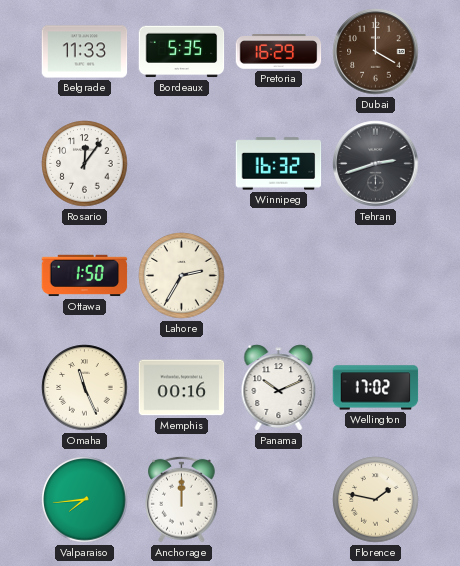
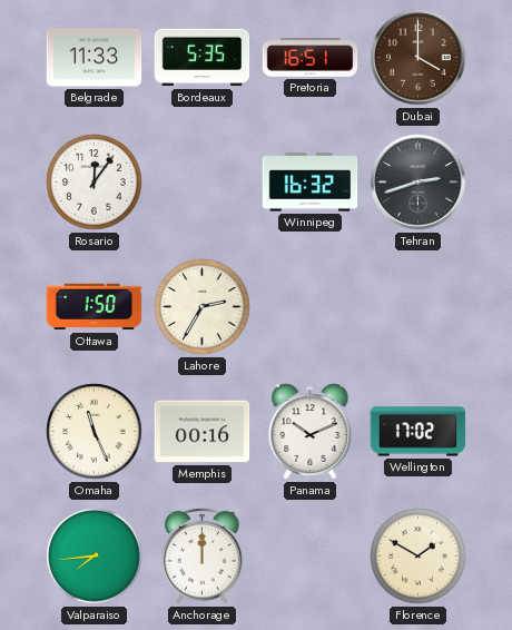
Pretoria: 16:29 -> 16:51
Florence: 1:47 -> 1:50
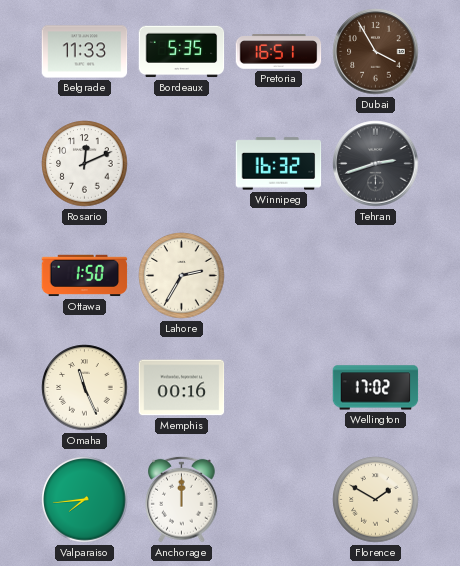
Dubai: 4:00 -> 3:55
Rosario: 12:06 -> 12:11
Panama: 10:11 -> none
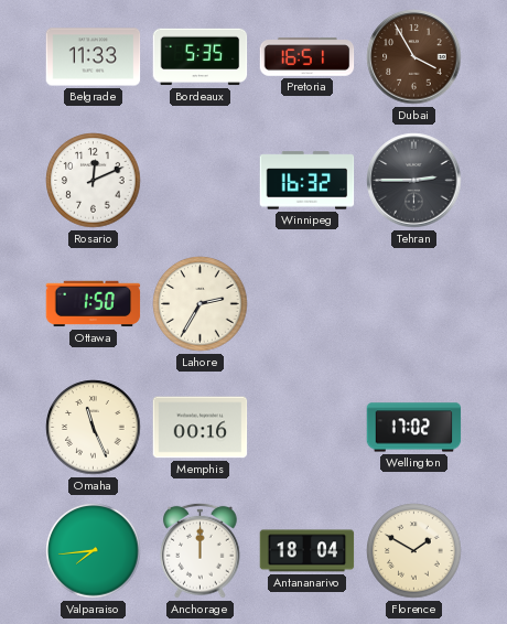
Tehran: 2:42 -> 2:45
Antananarivo: none -> 18:04
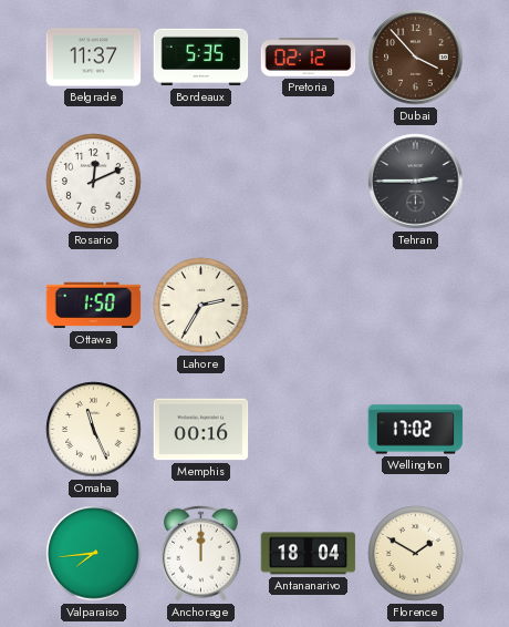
Belgrade: 11:33 -> 11:37
Pretoria: 16:51 -> 02:12
Dubai: 3:55 -> 3:53
Winnipeg: 16:32 -> none
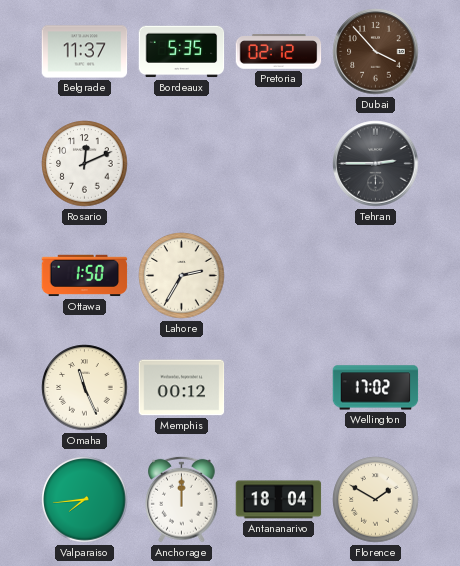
Memphis: 00:16 -> 00:12
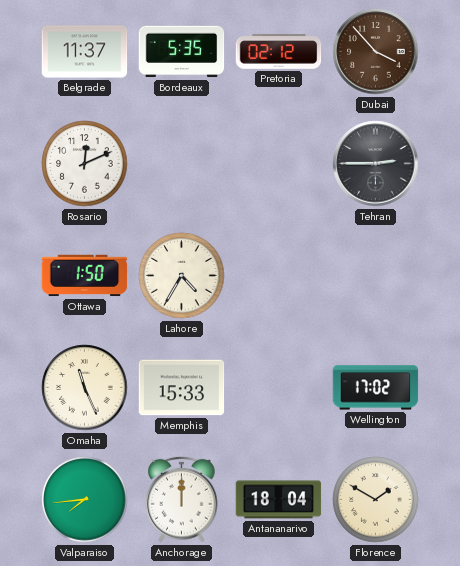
Lahore: 2:35 -> 4:35
Memphis: 00:12 -> 15:33
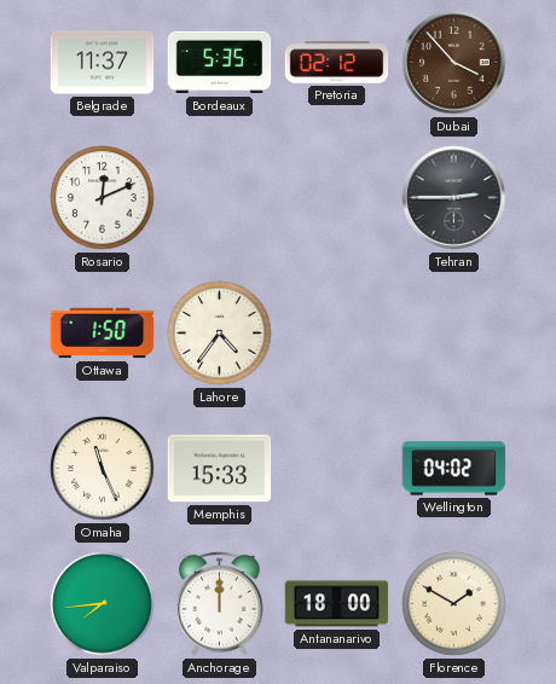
Lahore: 4:35 -> 4:36
Wellington: 17:02 -> 04:02
Antananarivo: 18:04 -> 18:00
